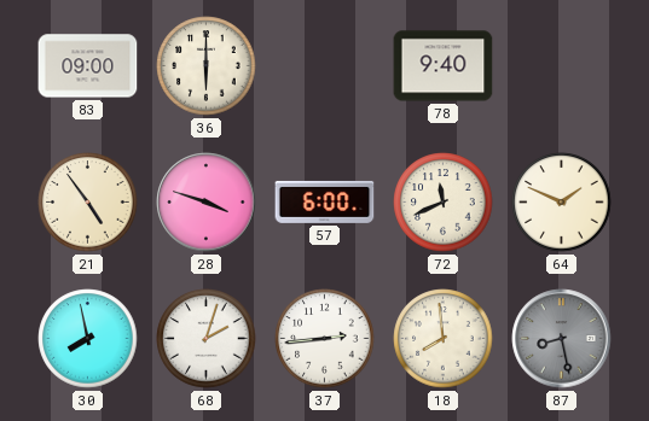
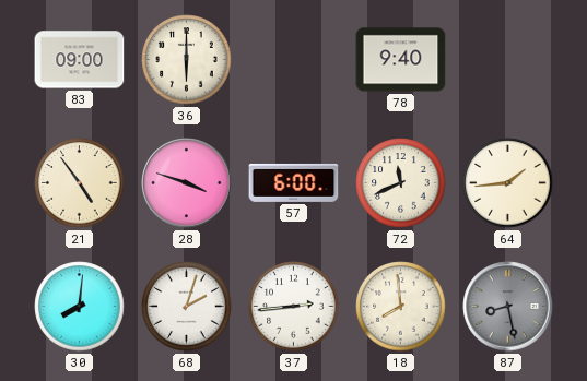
64: 1:49 -> 1:44
30: 7:58 -> 8:01
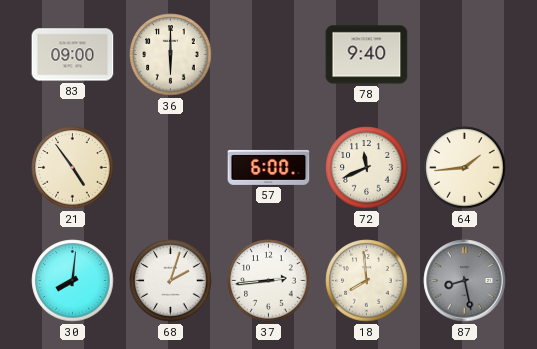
28: 3:48 -> none
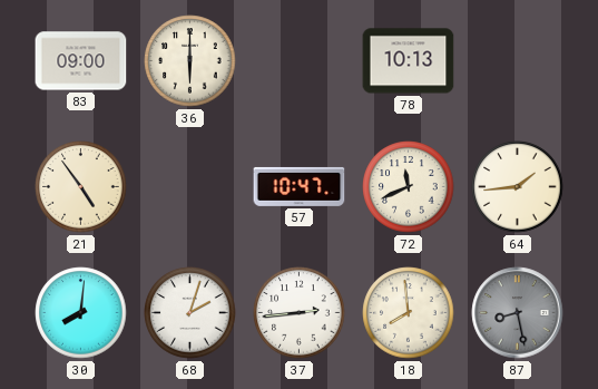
78: 9:40 -> 10:13
57: 6:00 -> 10:47
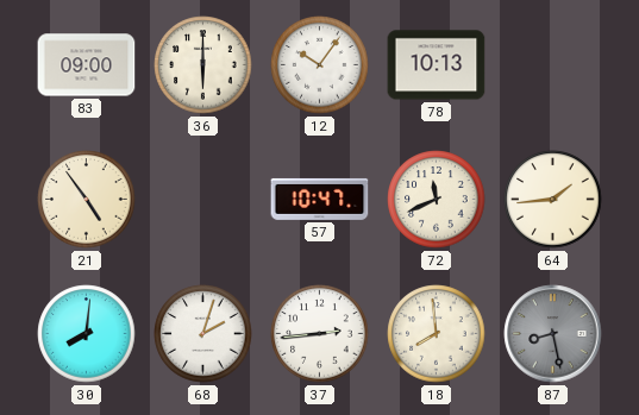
12: none -> 10:06
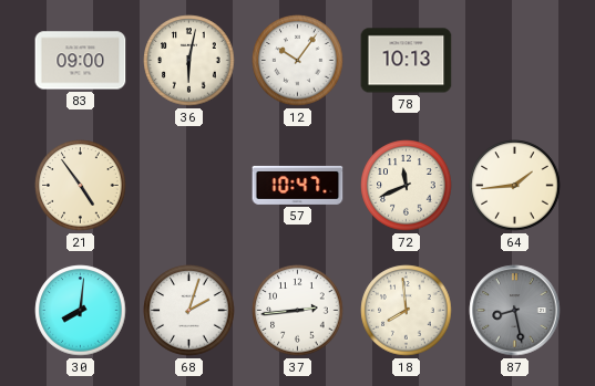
36: 6:00 -> 6:02
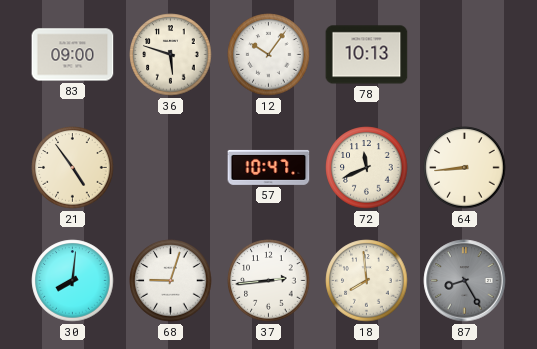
36: 6:02 -> 5:48
64: 1:44 -> 8:44
68: 2:03 -> 9:03
87: 8:28 -> 8:25
